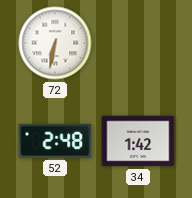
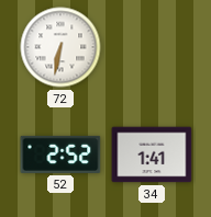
52: 2:48 -> 2:52
34: 1:42 -> 1:41
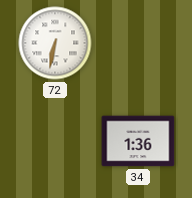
52: 2:52 -> none
34: 1:41 -> 1:36
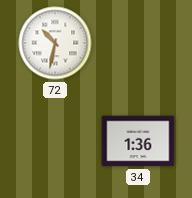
72: 6:32 -> 10:32
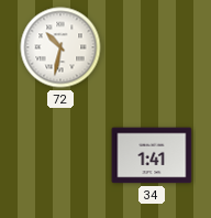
34: 1:36 -> 1:41
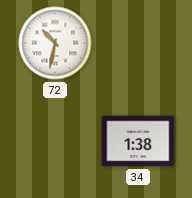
34: 1:41 -> 1:38
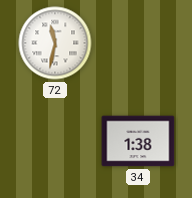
72: 10:32 -> 11:32
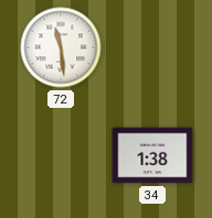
72: 11:32 -> 11:29
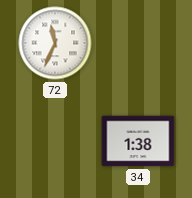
72: 11:29 -> 11:34
